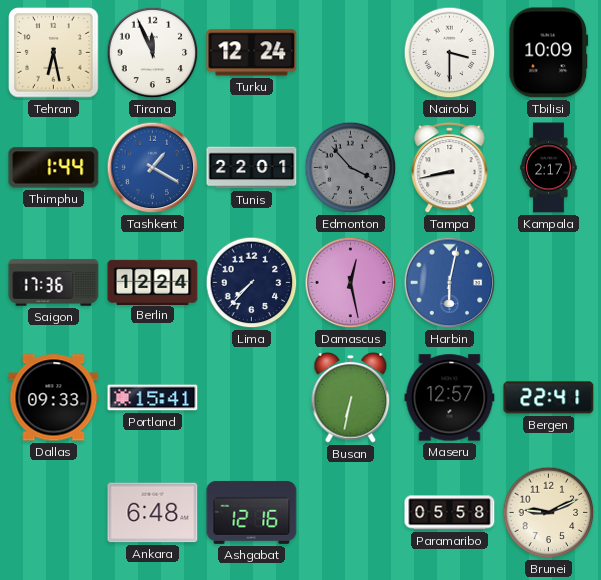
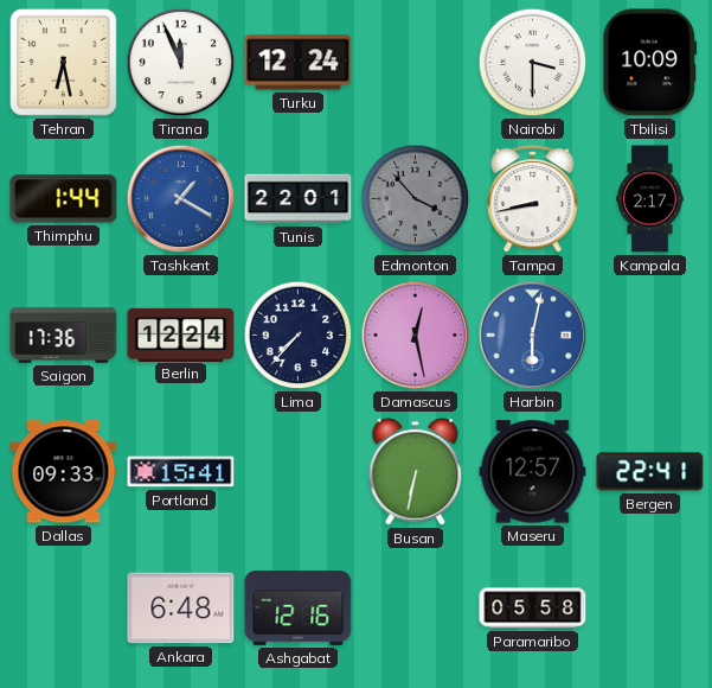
Brunei: 9:11 -> none
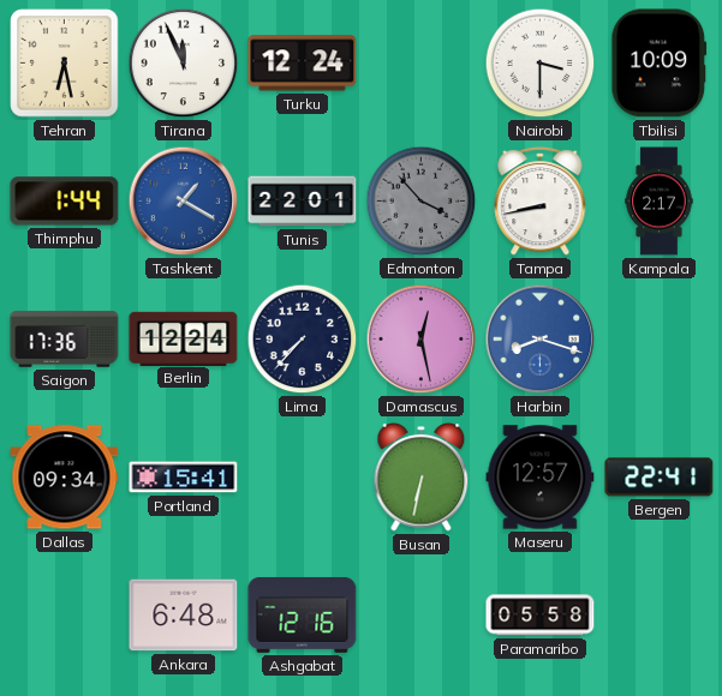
Harbin: 6:02 -> 8:18
Dallas: 09:33 -> 09:34
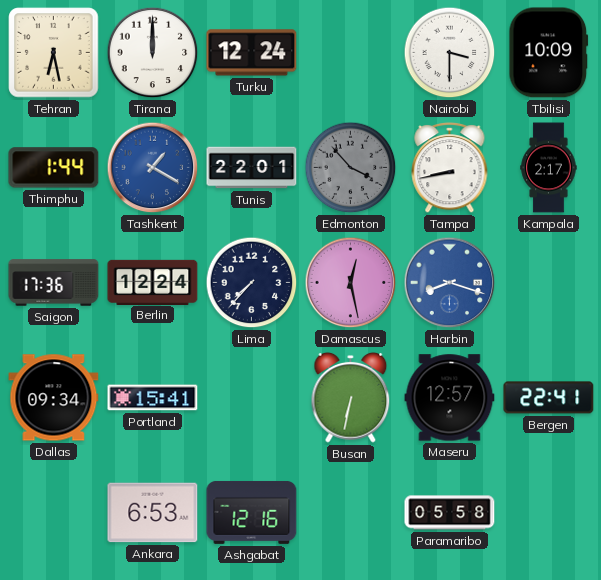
Tirana: 11:56 -> 12:00
Ankara: 6:48 -> 6:53
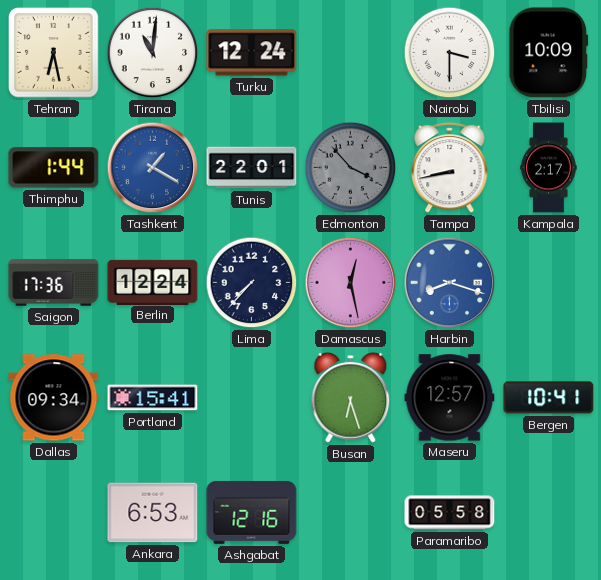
Tirana: 12:00 -> 11:01
Busan: 6:32 -> 6:27
Bergen: 22:41 -> 10:41
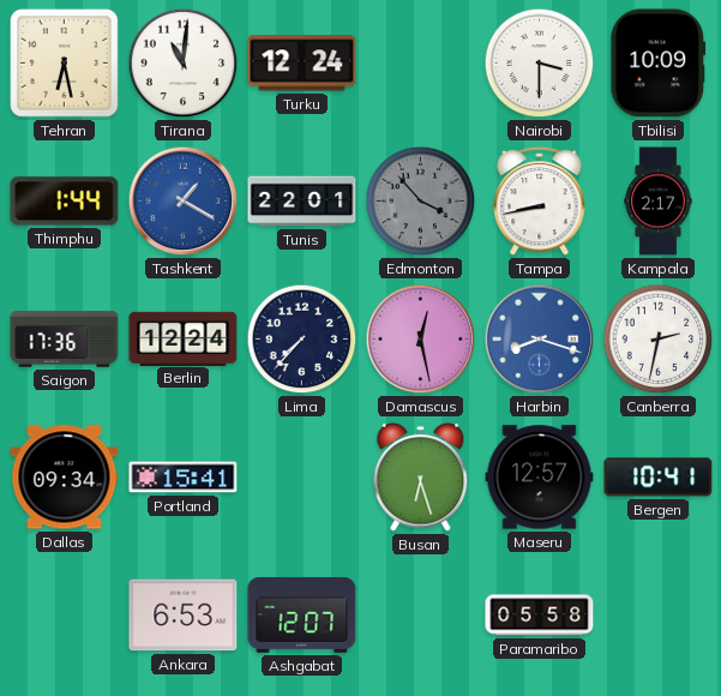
Canberra: none -> 2:32
Ashgabat: 12:16 -> 12:07
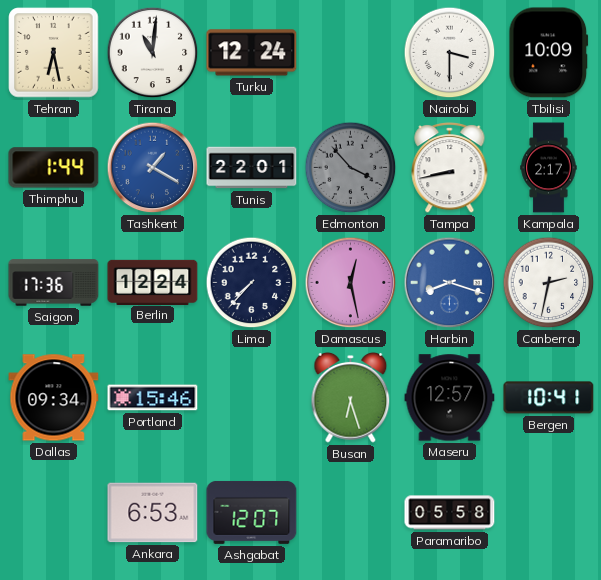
Portland: 15:41 -> 15:46
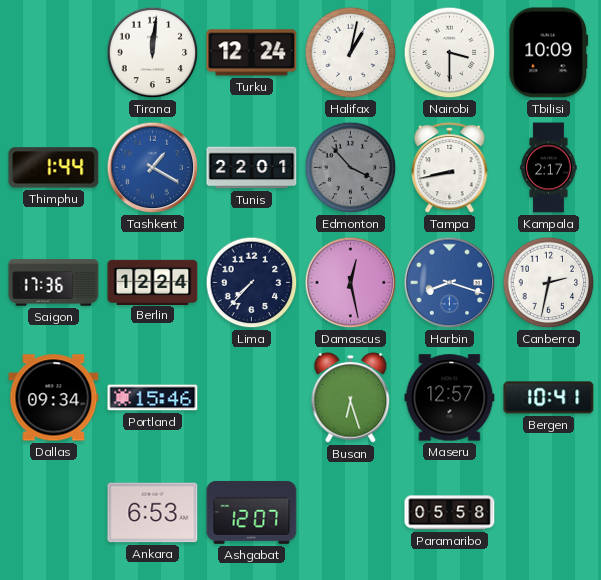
Tehran: 6:28 -> none
Tirana: 11:01 -> 12:01
Halifax: none -> 1:02
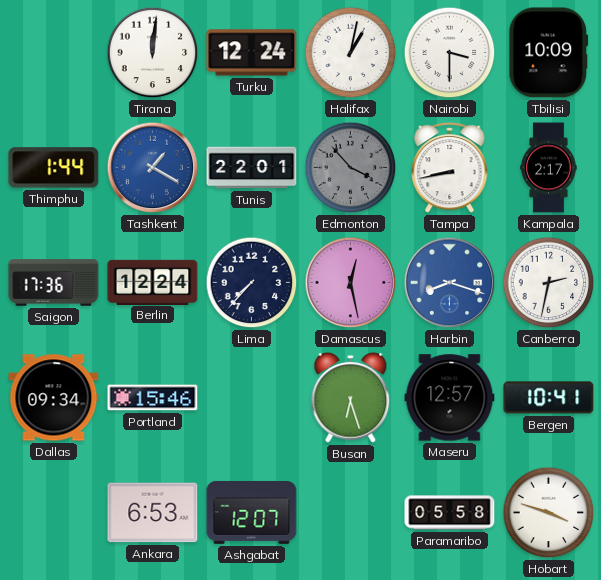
Hobart: none -> 3:48
